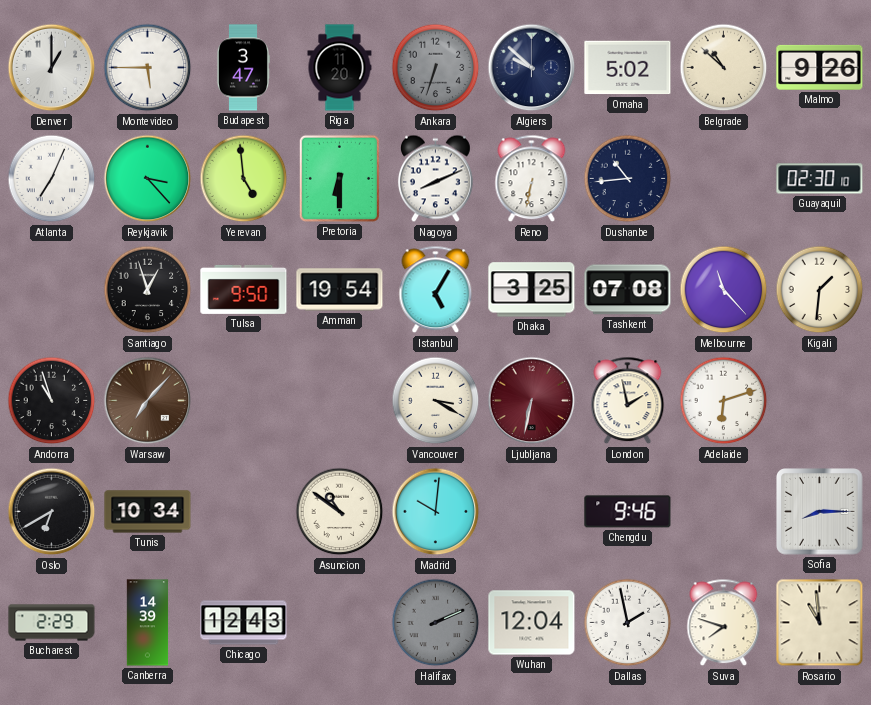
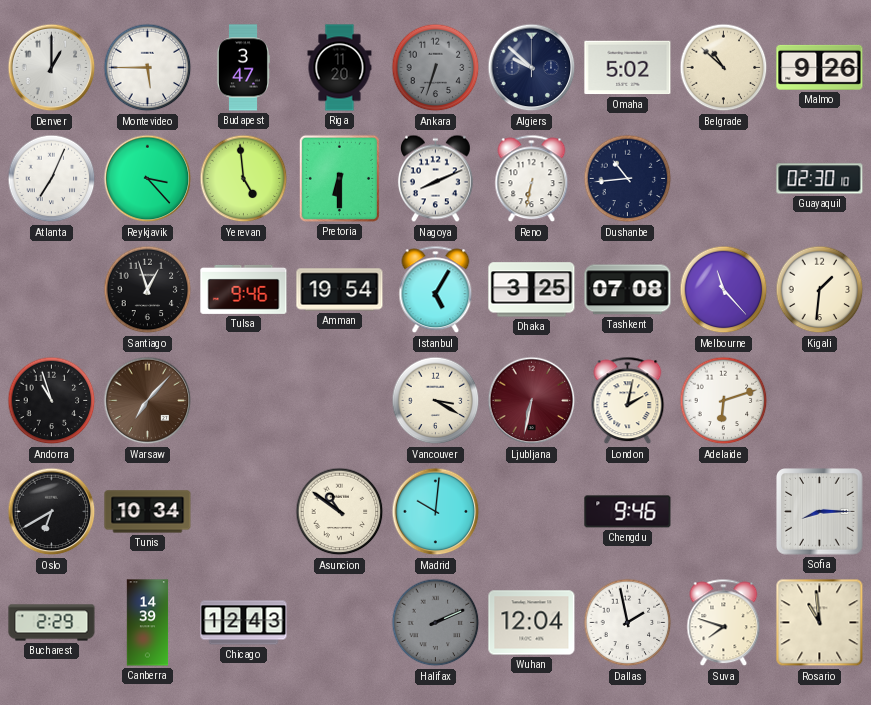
Tulsa: 9:50 -> 9:46
London: 1:58 -> 2:02
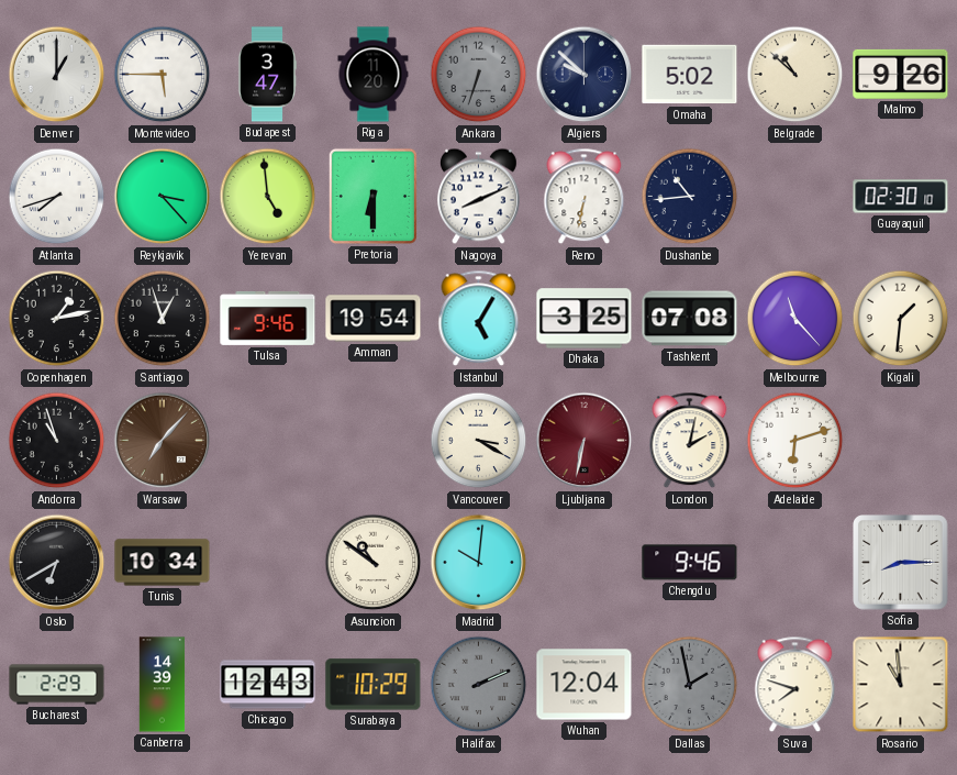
Atlanta: 7:04 -> 7:42
Copenhagen: none -> 1:13
Surabaya: none -> 10:29
Dallas dial: white -> grey
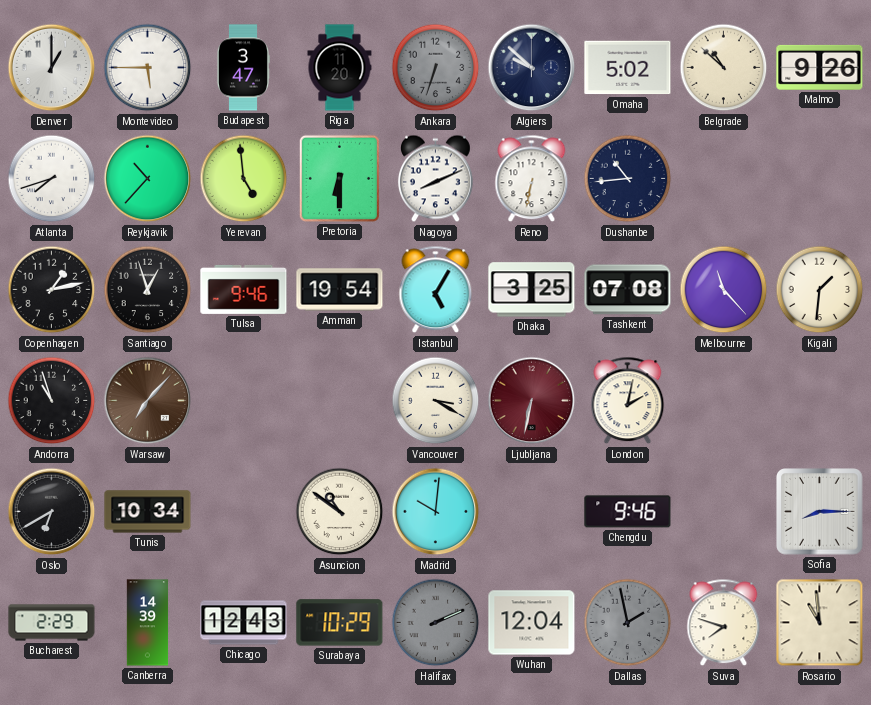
Reykjavik: 3:23 -> 10:37
Guayaquil: 02:30 -> none
Adelaide: 6:12 -> none
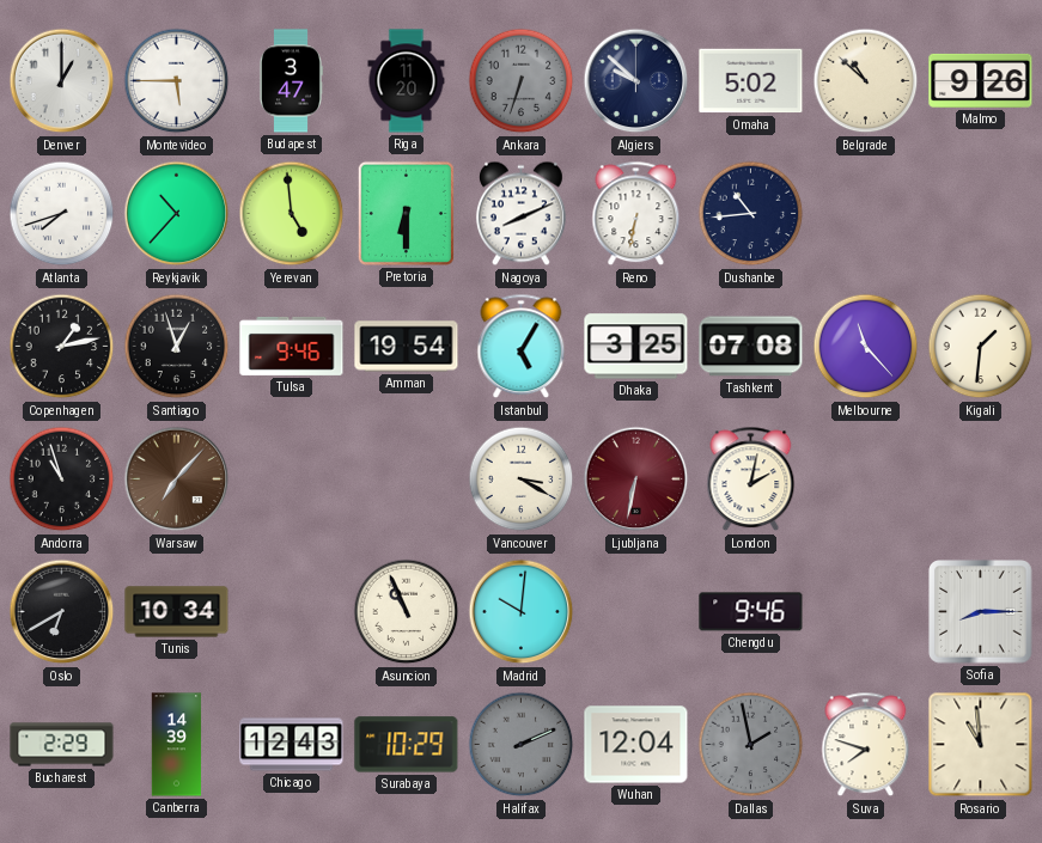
Asuncion: 10:51 -> 10:56
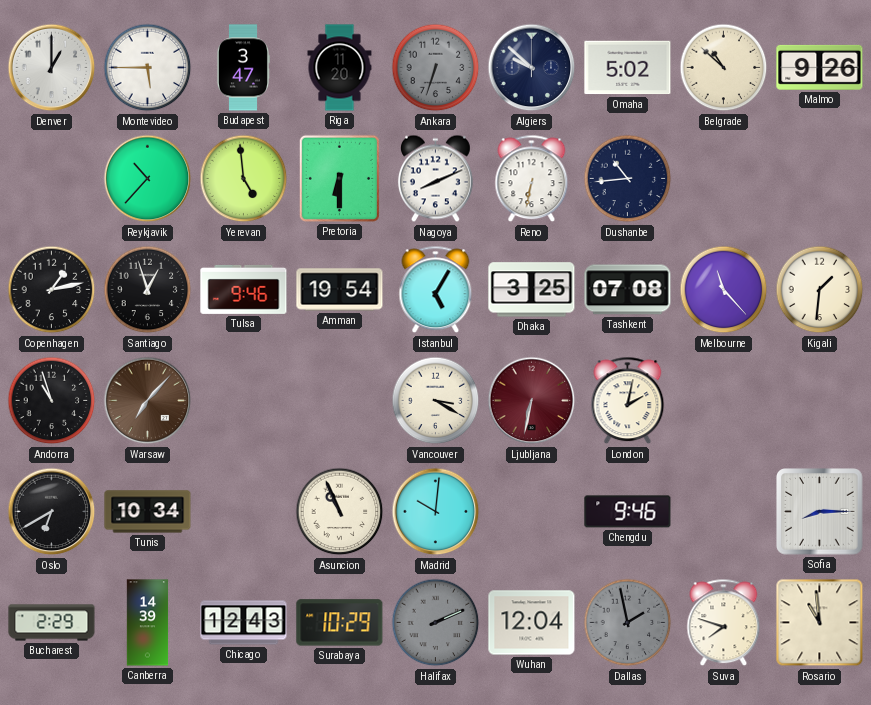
Atlanta: 7:42 -> none
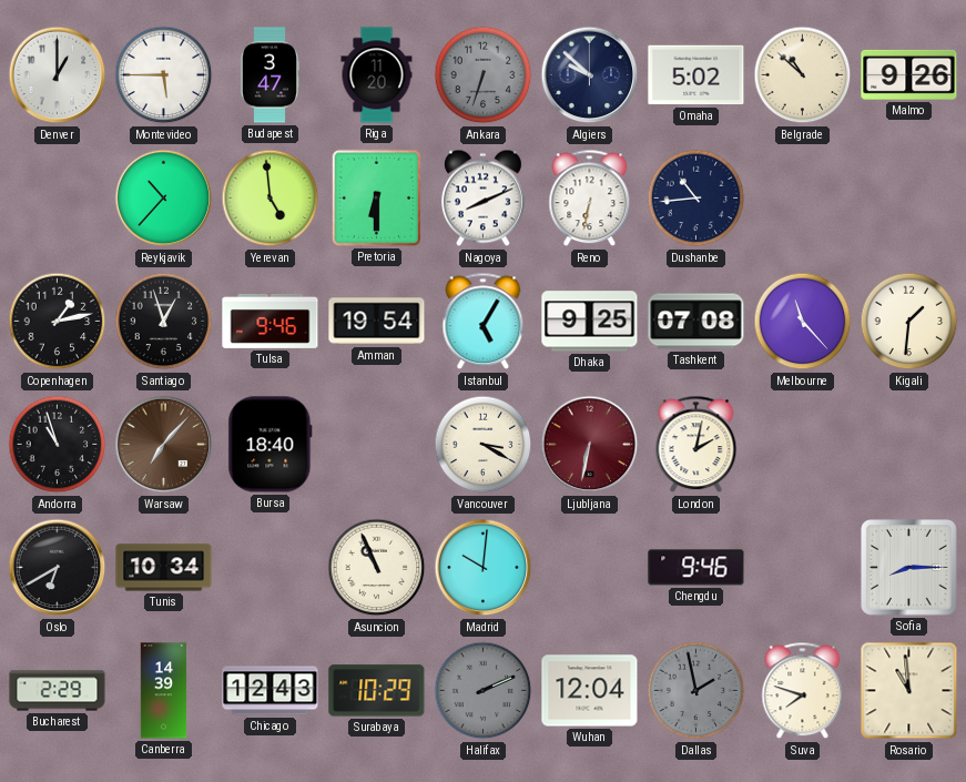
Dhaka: 3:25 -> 9:25
Bursa: none -> 18:40
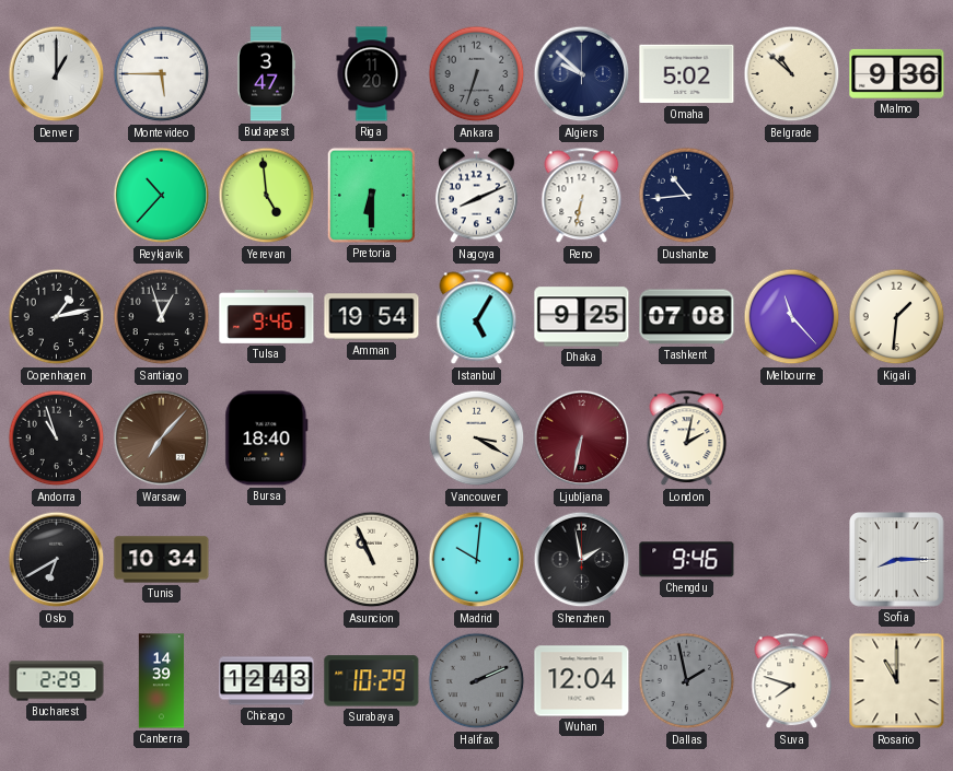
Malmo: 9:26 -> 9:36
Shenzhen: none -> 1:58
Rosario: 10:59 -> 11:00
